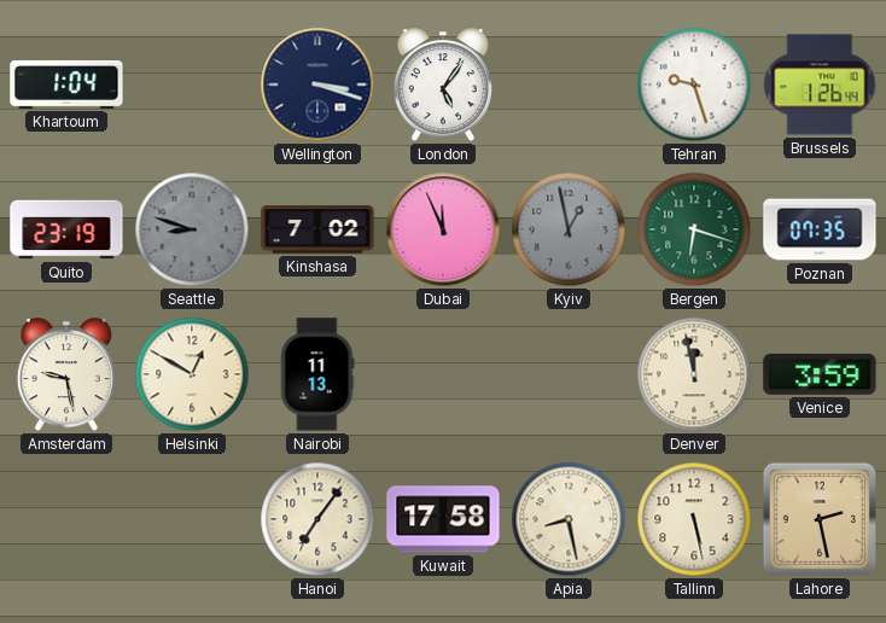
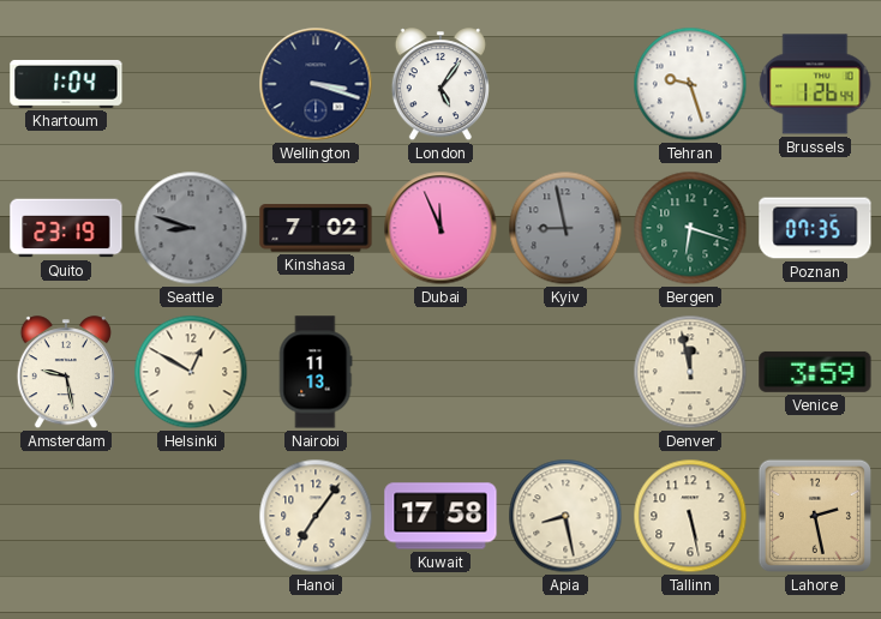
Kyiv: 12:58 -> 8:58
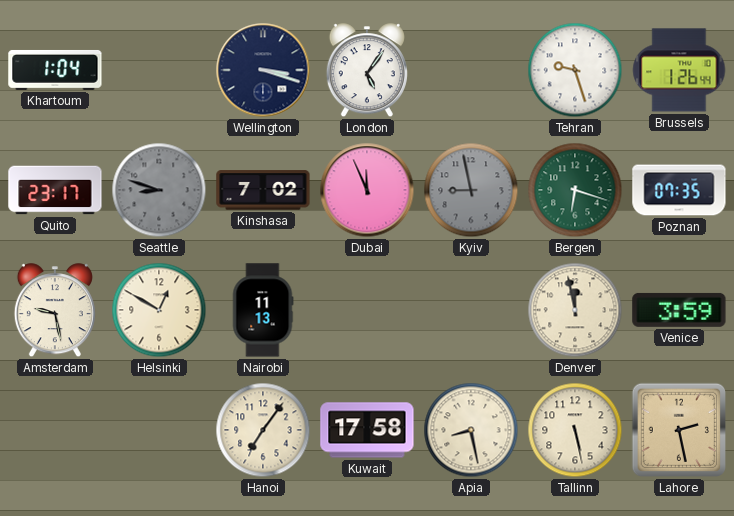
Quito: 23:19 -> 23:17
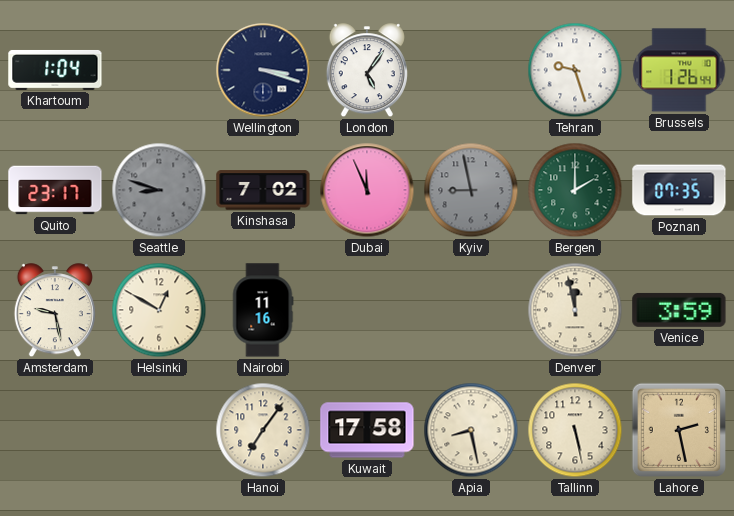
Bergen: 6:18 -> 2:00
Nairobi: 11:13 -> 11:16
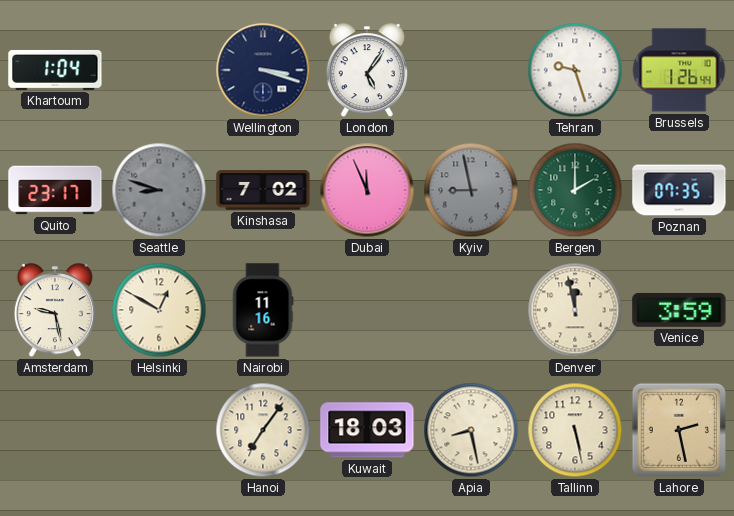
Kuwait: 17:58 -> 18:03
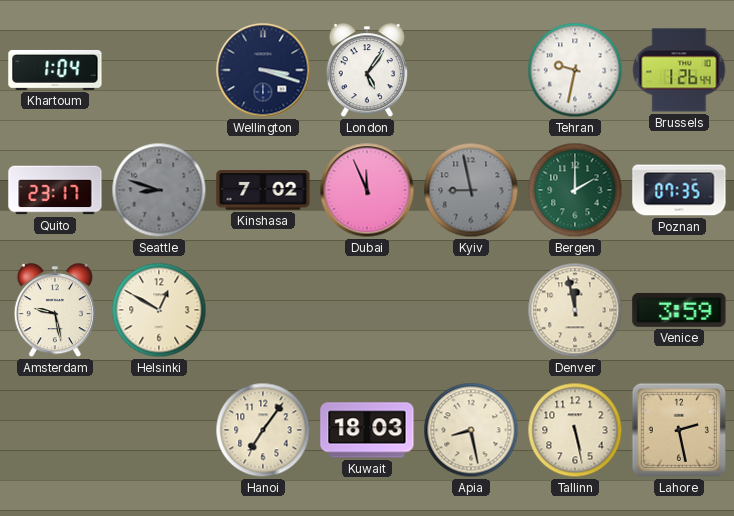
Tehran: 9:27 -> 9:32
Nairobi: 11:16 -> none
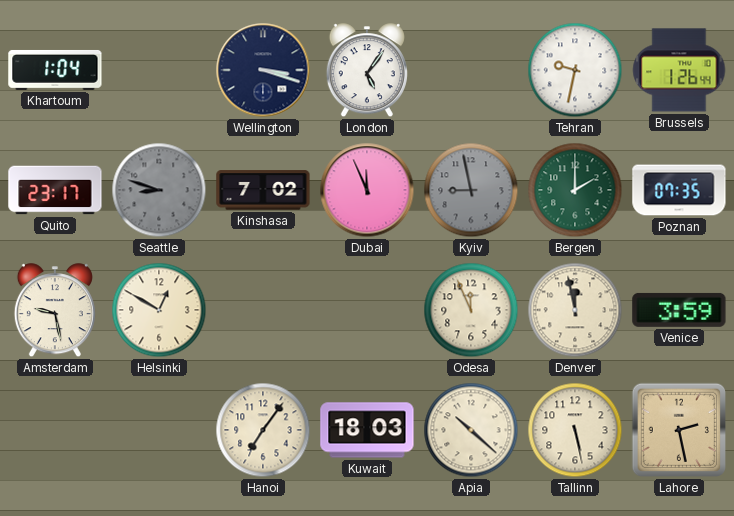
Odesa: none -> 11:56
Apia: 8:28 -> 10:22
